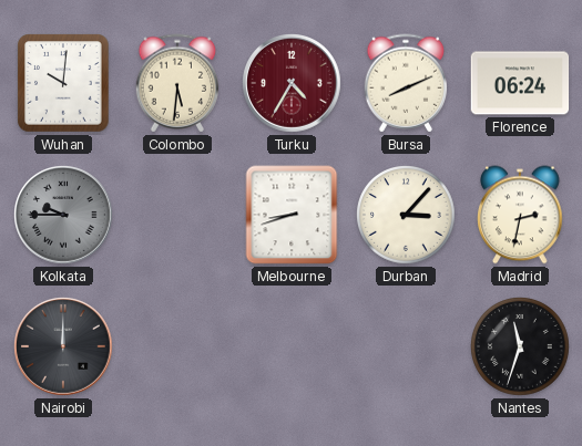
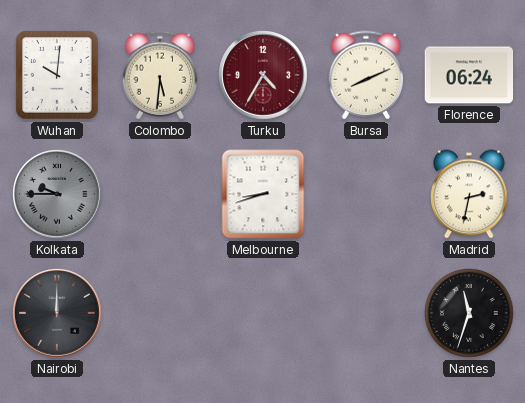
Durban: 3:07 -> none
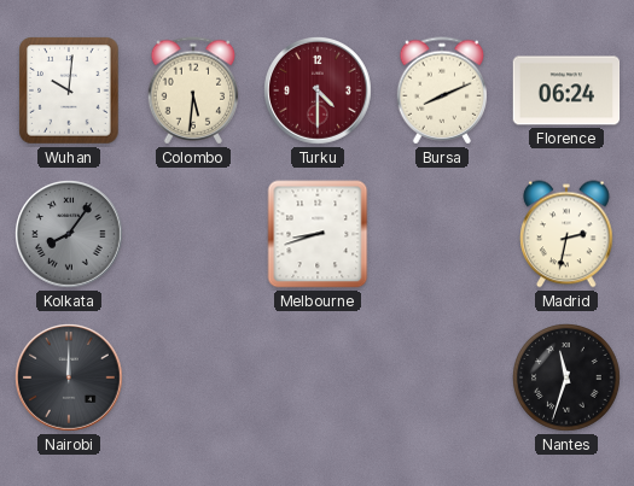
Turku: 4:35 -> 4:30
Kolkata: 9:45 -> 8:06
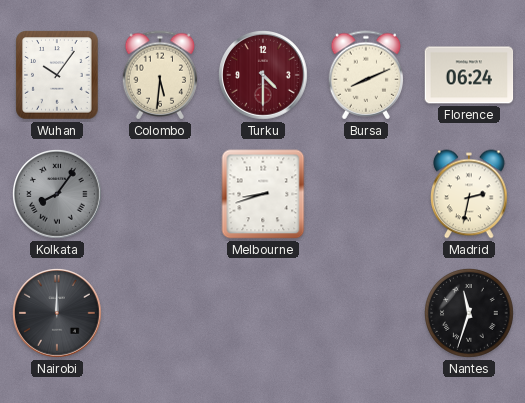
Wuhan: 10:01 -> 10:06
